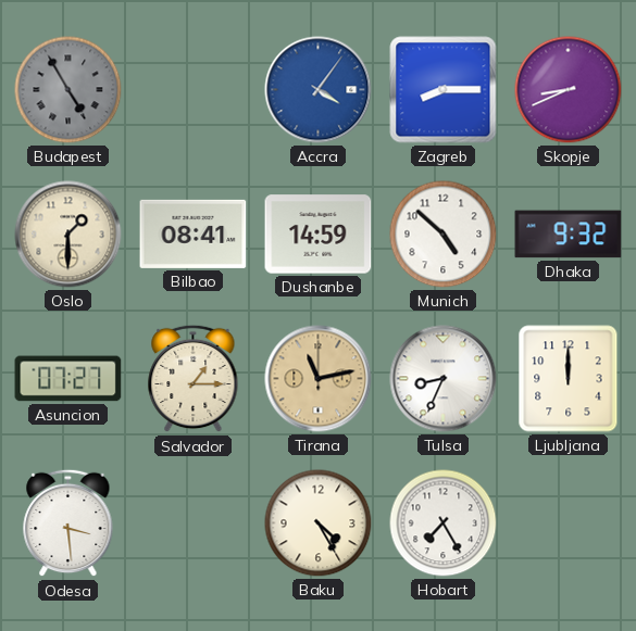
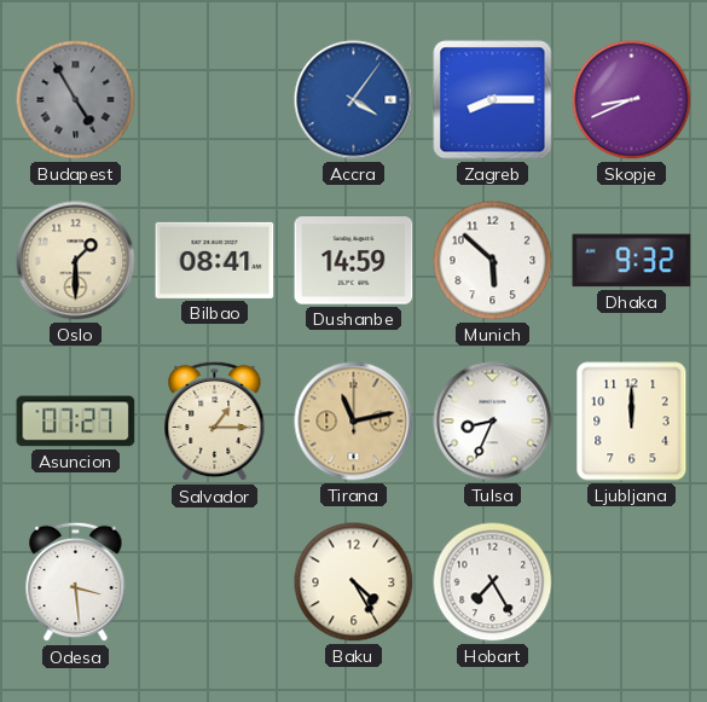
Munich: 4:52 -> 5:52
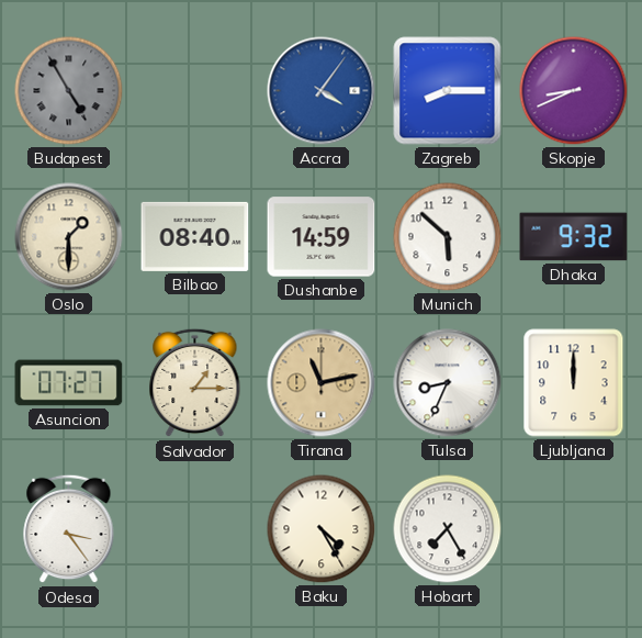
Bilbao: 08:41 -> 08:40
Odesa: 3:29 -> 3:24
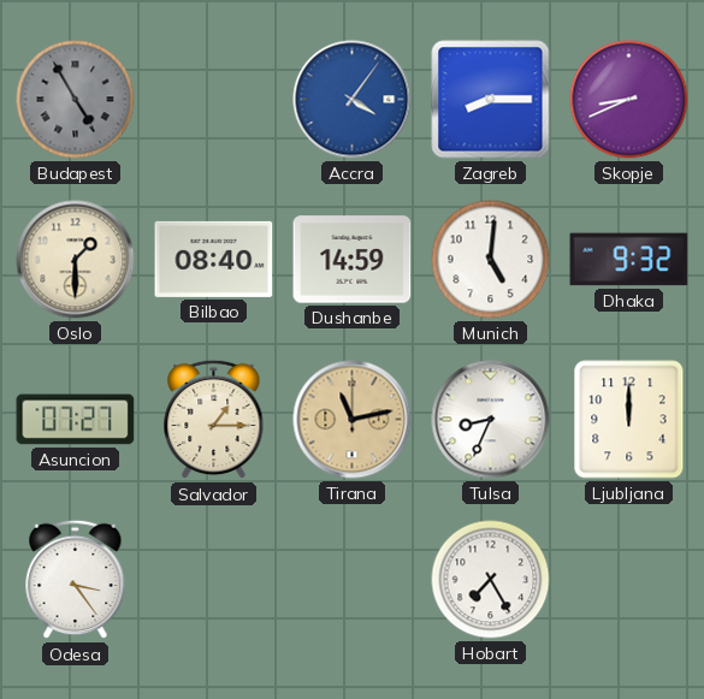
Munich: 5:52 -> 5:01
Baku: 4:25 -> none
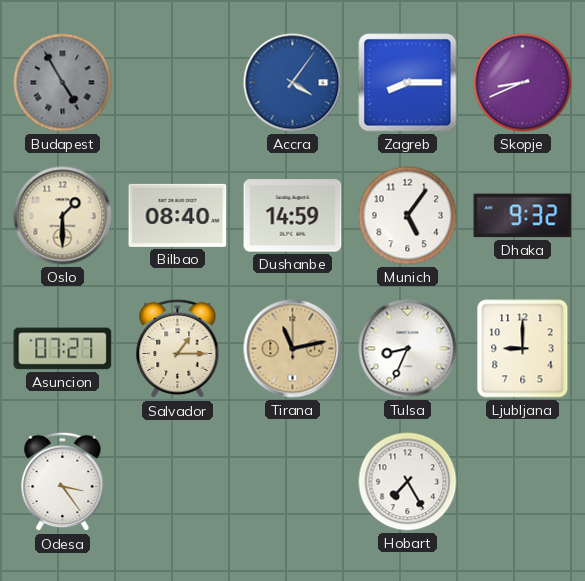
Munich: 5:01 -> 5:06
Ljubljana: 12:00 -> 9:00
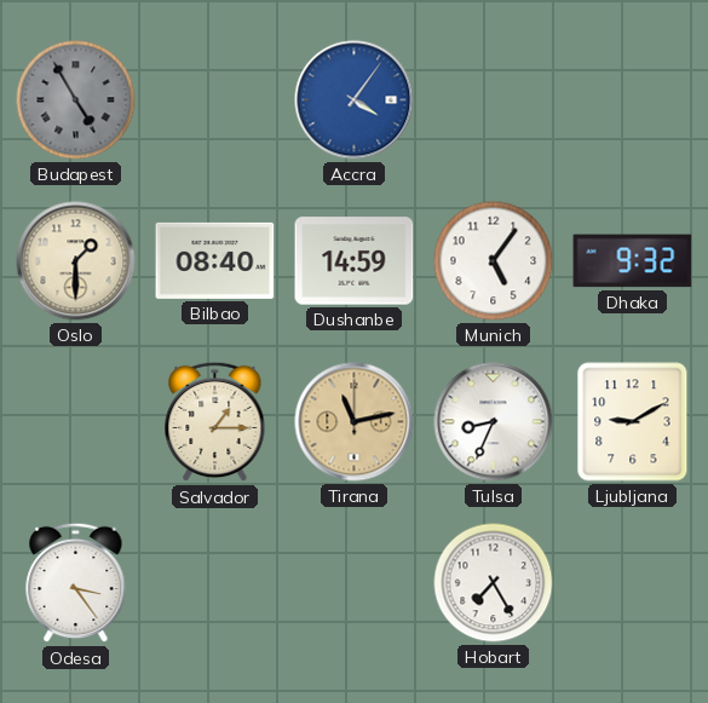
Zagreb: 8:15 -> none
Skopje: 8:41 -> none
Asuncion: 07:27 -> none
Ljubljana: 9:00 -> 9:10
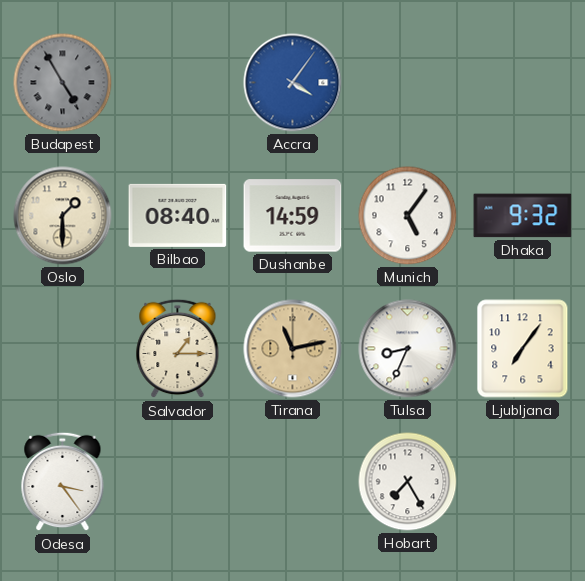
Ljubljana: 9:10 -> 7:06
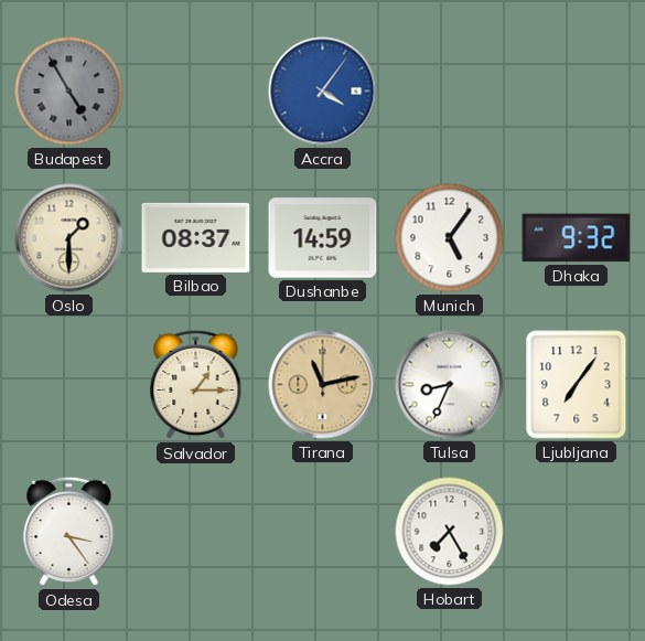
Bilbao: 08:40 -> 08:37
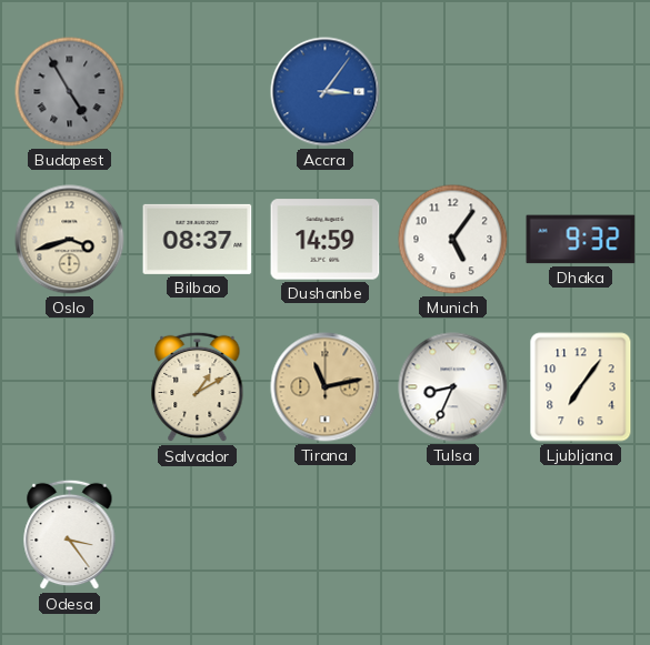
Accra: 4:06 -> 3:06
Oslo: 1:30 -> 3:42
Salvador: 1:15 -> 1:10
Hobart: 7:25 -> none
